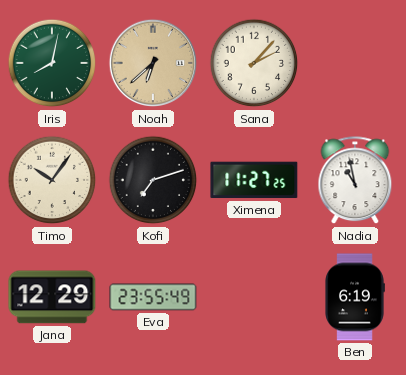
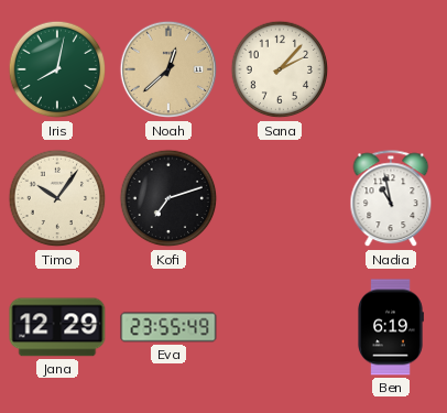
Noah: 6:38 -> 12:38
Ximena: 11:27 -> none
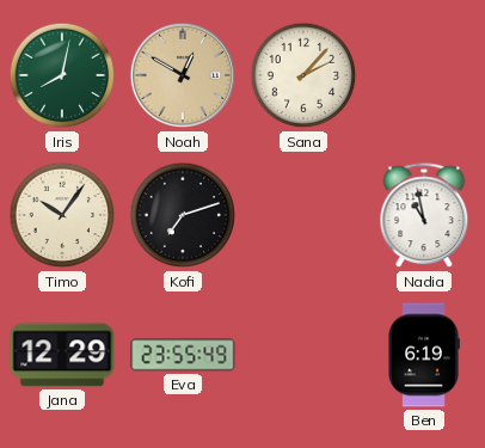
Noah: 12:38 -> 12:50
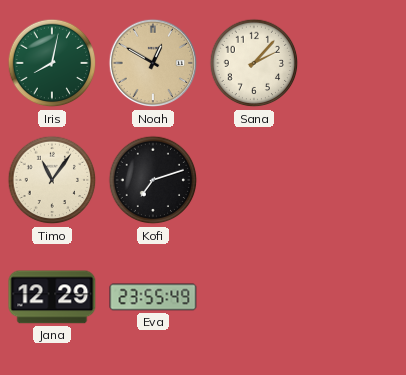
Timo: 10:06 -> 11:06
Nadia: 10:58 -> none
Ben: 6:19 -> none
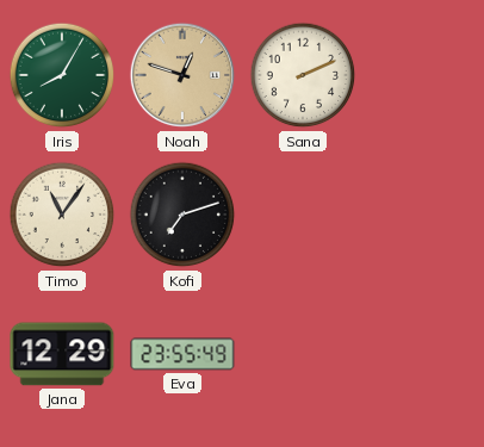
Iris: 8:02 -> 8:05
Noah: 12:50 -> 12:48
Sana: 2:07 -> 2:11
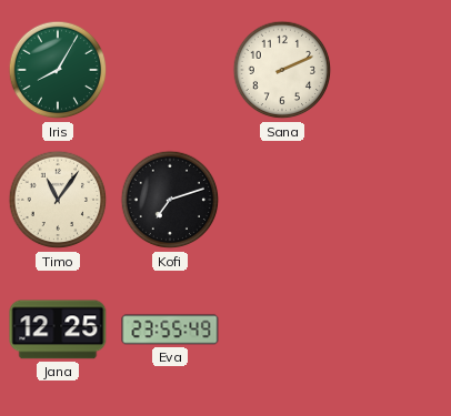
Noah: 12:48 -> none
Jana: 12:29 -> 12:25
